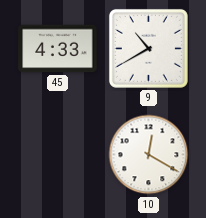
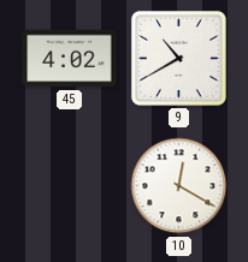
45: 4:33 -> 4:02
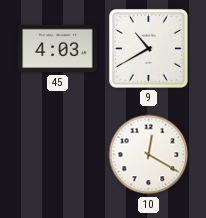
45: 4:02 -> 4:03
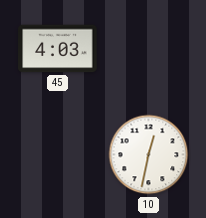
9: 10:40 -> none
10: 12:20 -> 12:32
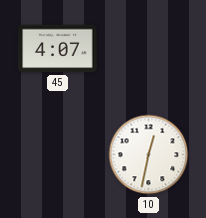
45: 4:03 -> 4:07
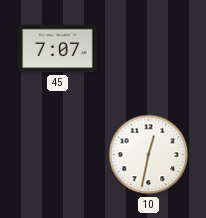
45: 4:07 -> 7:07
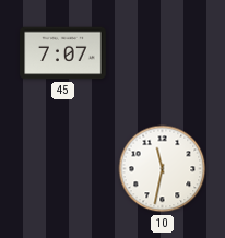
10: 12:32 -> 11:32
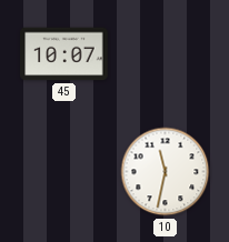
45: 7:07 -> 10:07
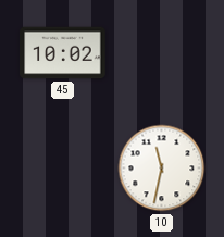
45: 10:07 -> 10:02
